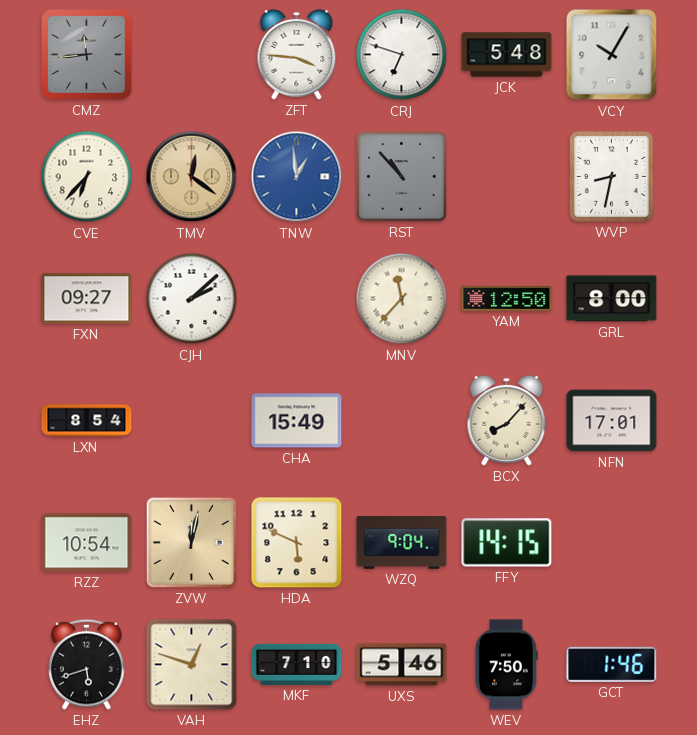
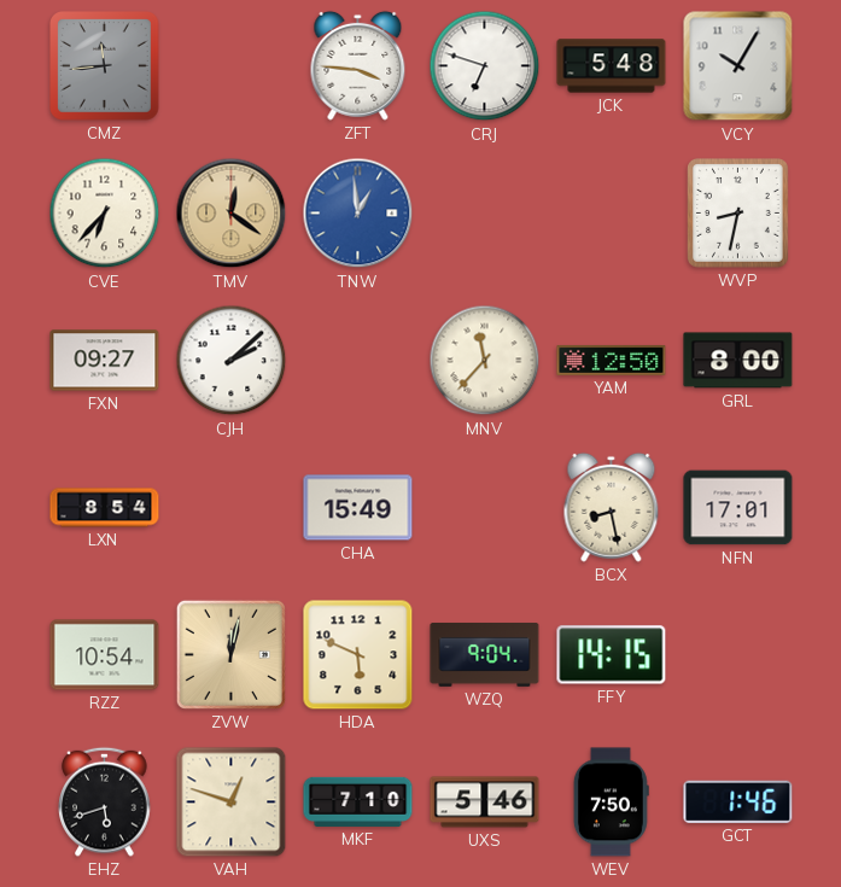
RST: 10:53 -> none
BCX: 8:07 -> 8:28
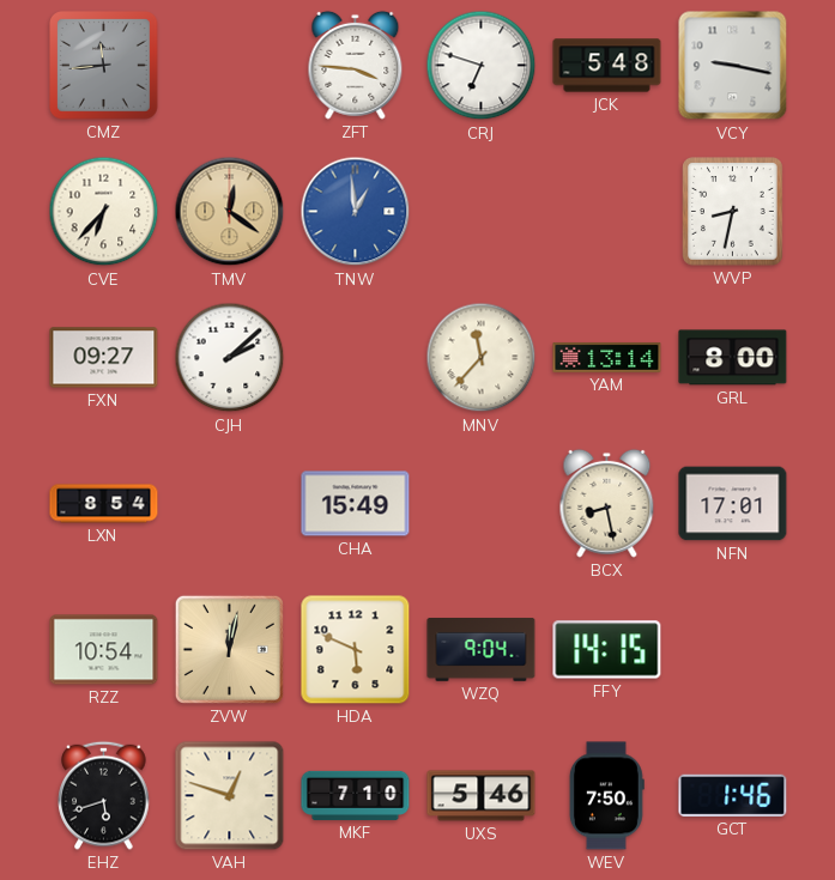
VCY: 10:05 -> 9:17
YAM: 12:50 -> 13:14
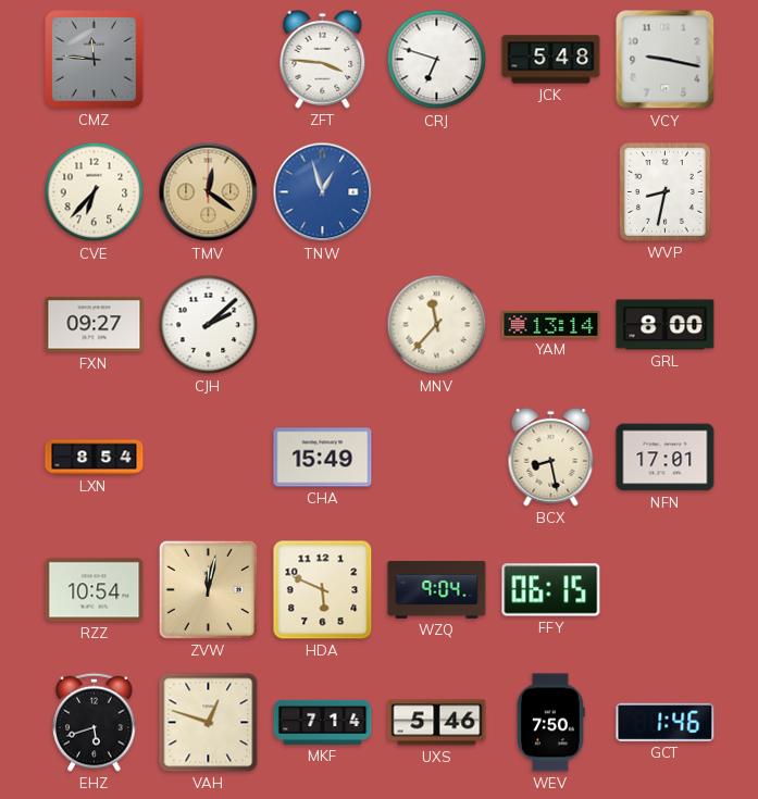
CMZ: 11:44 -> 11:46
TNW: 12:59 -> 12:57
FFY: 14:15 -> 06:15
MKF: 7:10 -> 7:14
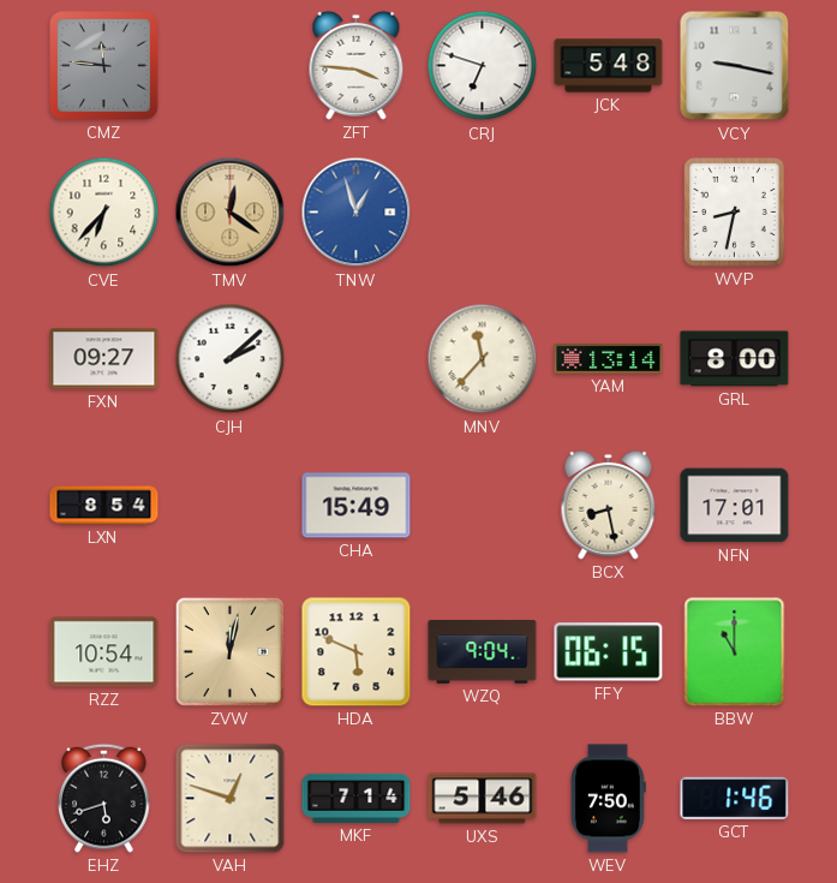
BBW: none -> 11:00
